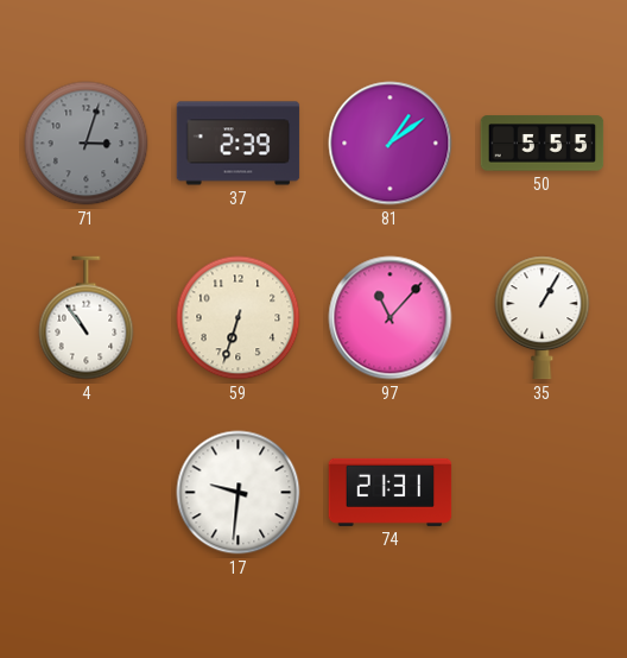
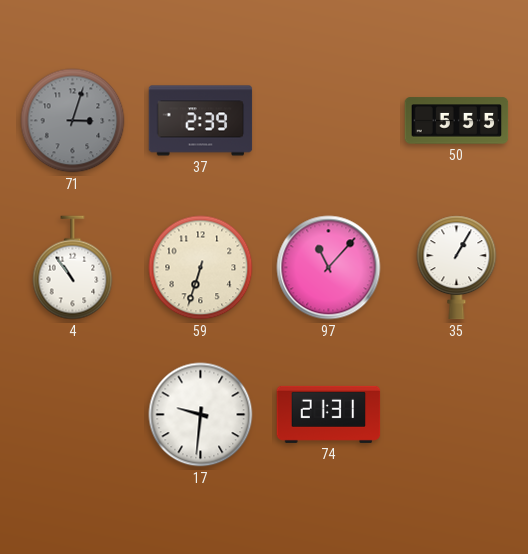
81: 1:09 -> none
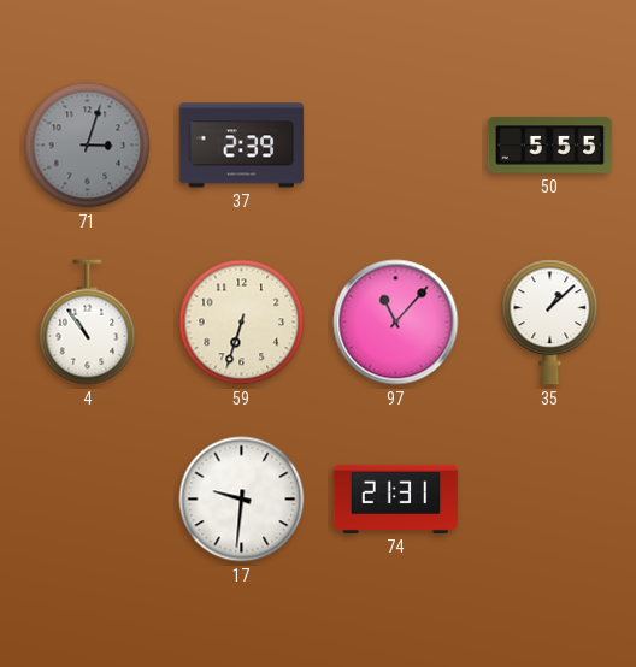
35: 1:05 -> 1:08
